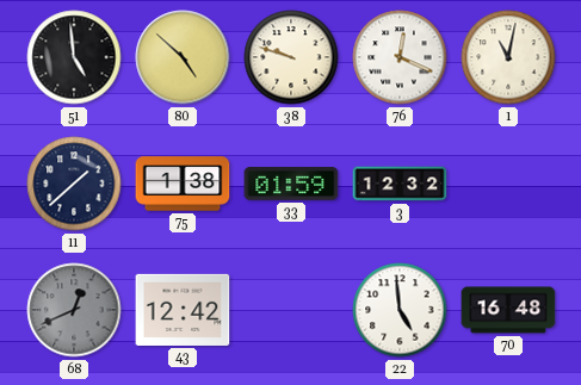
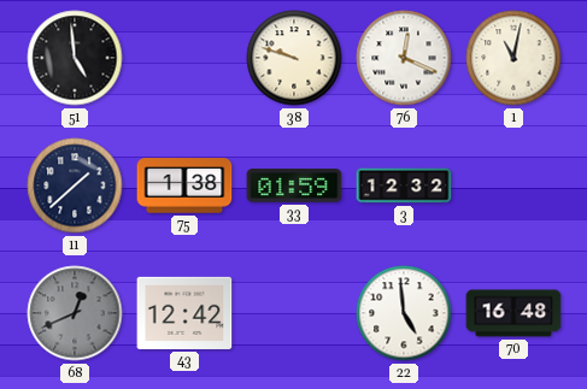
80: 4:52 -> none
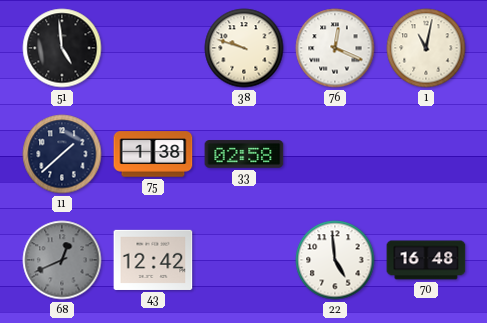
33: 01:59 -> 02:58
3: 12:32 -> none
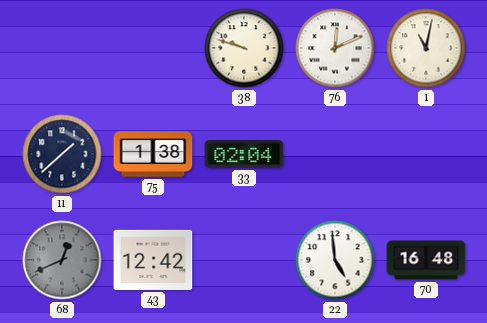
51: 4:59 -> none
76: 12:19 -> 12:11
33: 02:58 -> 02:04
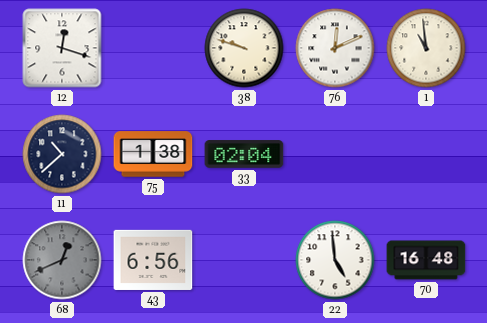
12: none -> 12:18
1: 11:02 -> 10:59
11: 1:38 -> 10:38
43: 12:42 -> 6:56
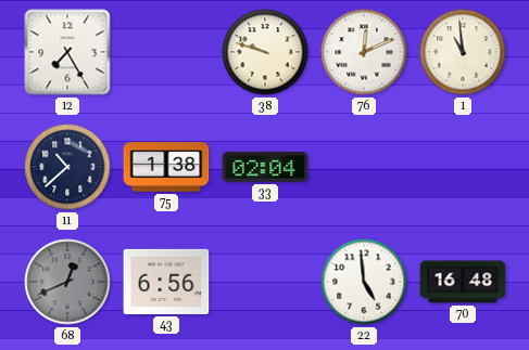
12: 12:18 -> 7:25
